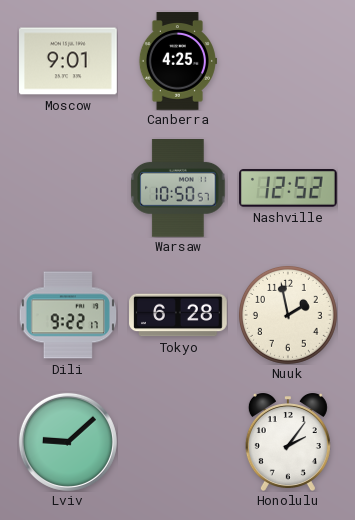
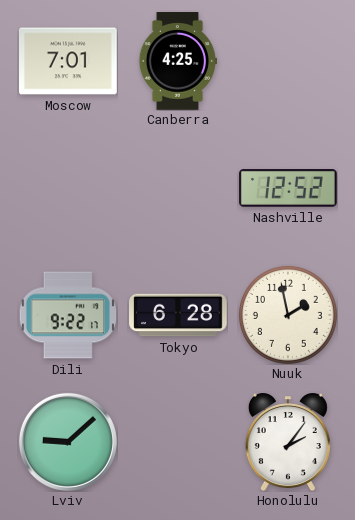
Moscow: 9:01 -> 7:01
Warsaw: 10:50 -> none
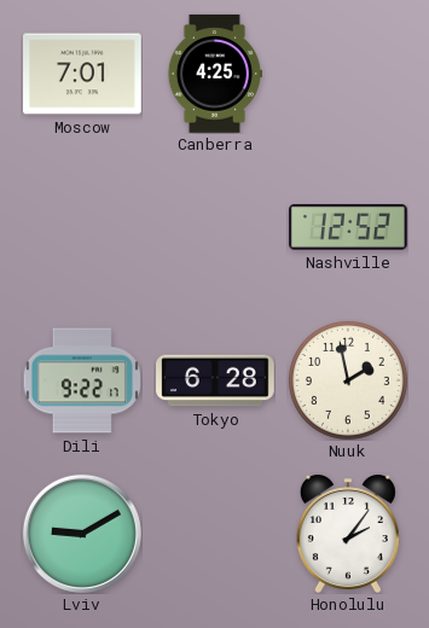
Lviv: 9:08 -> 9:10
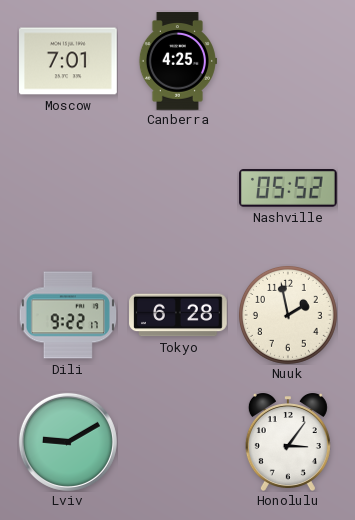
Nashville: 12:52 -> 05:52
Honolulu: 2:06 -> 3:06
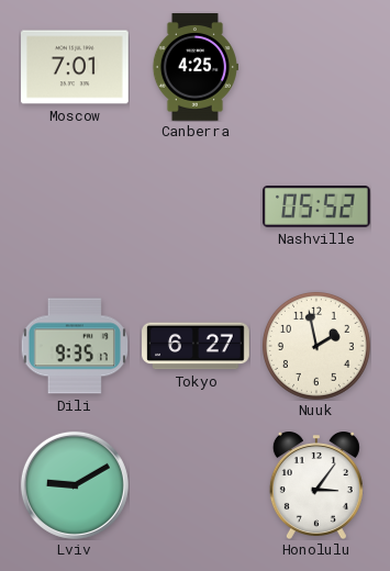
Dili: 9:22 -> 9:35
Tokyo: 6:28 -> 6:27
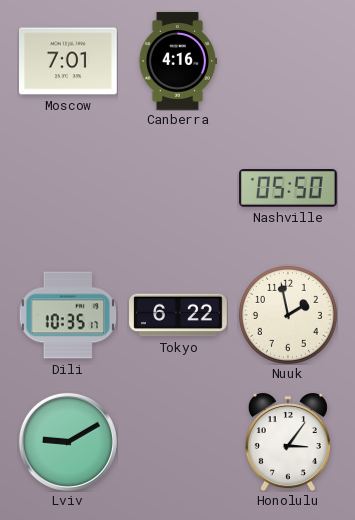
Canberra: 4:25 -> 4:16
Nashville: 05:52 -> 05:50
Dili: 9:35 -> 10:35
Tokyo: 6:27 -> 6:22
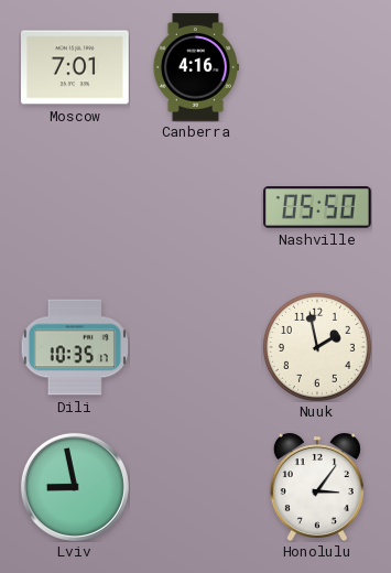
Tokyo: 6:22 -> none
Lviv: 9:10 -> 8:58
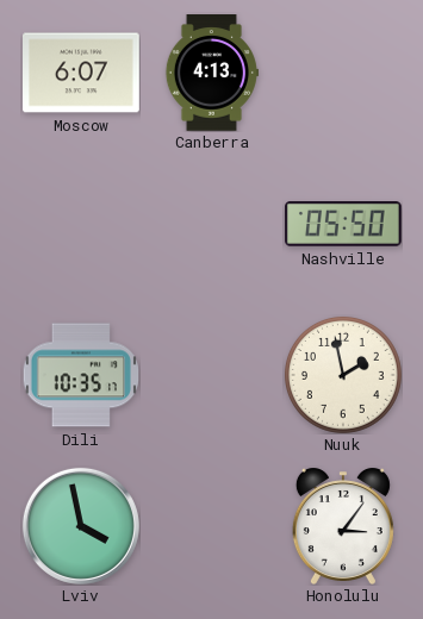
Moscow: 7:01 -> 6:07
Canberra: 4:16 -> 4:13
Lviv: 8:58 -> 3:58
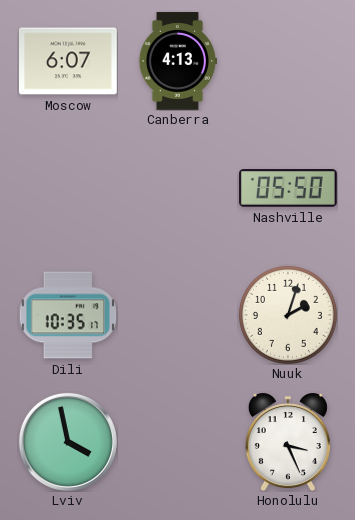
Nuuk: 1:58 -> 2:03
Honolulu: 3:06 -> 3:26
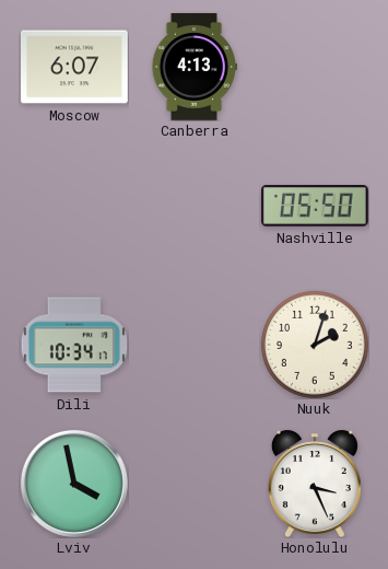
Dili: 10:35 -> 10:34
